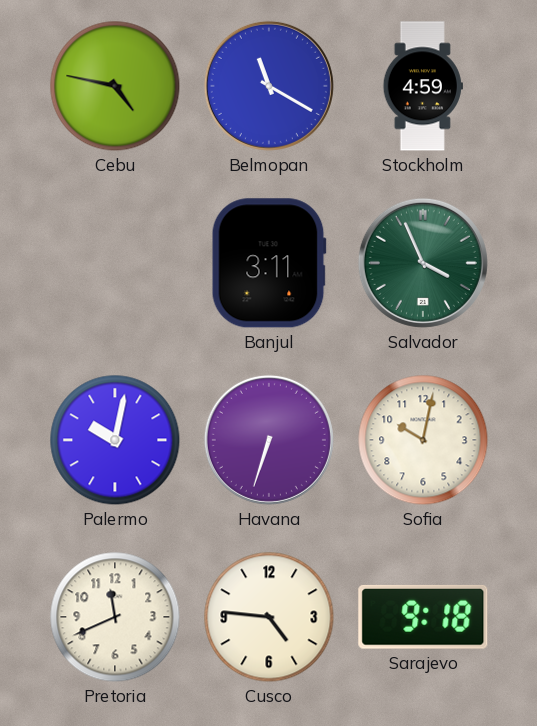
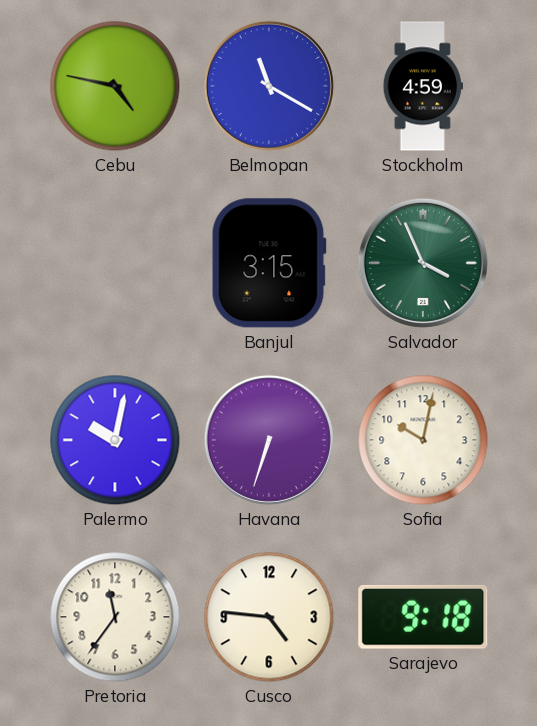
Banjul: 3:11 -> 3:15
Pretoria: 11:41 -> 11:36
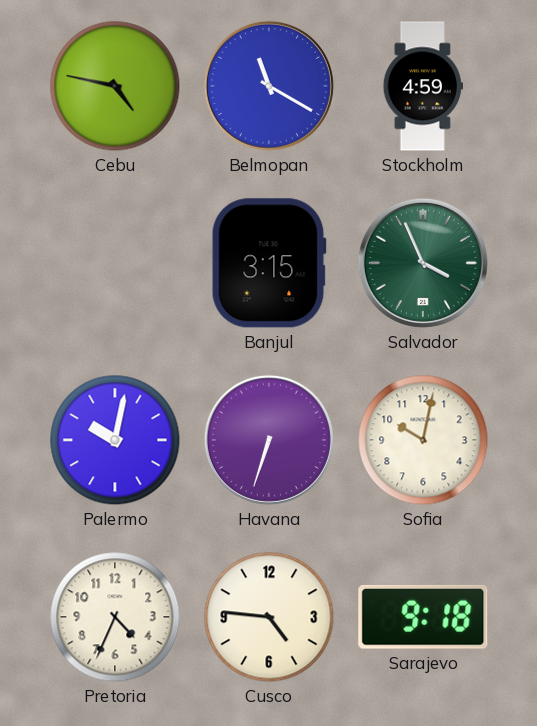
Pretoria: 11:36 -> 4:34
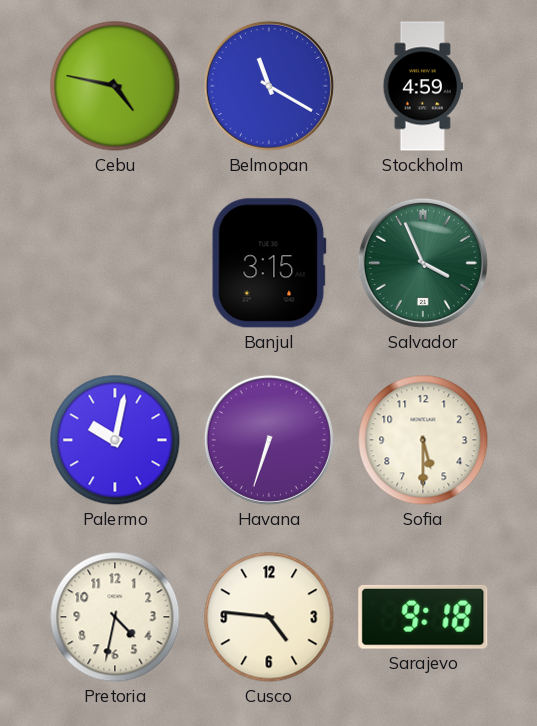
Sofia: 10:02 -> 5:30
Pretoria: 4:34 -> 4:32
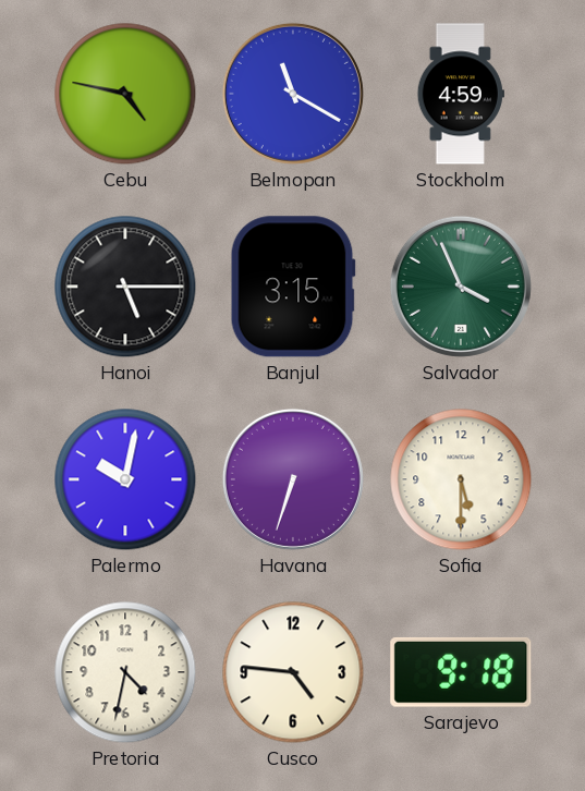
Hanoi: none -> 5:15
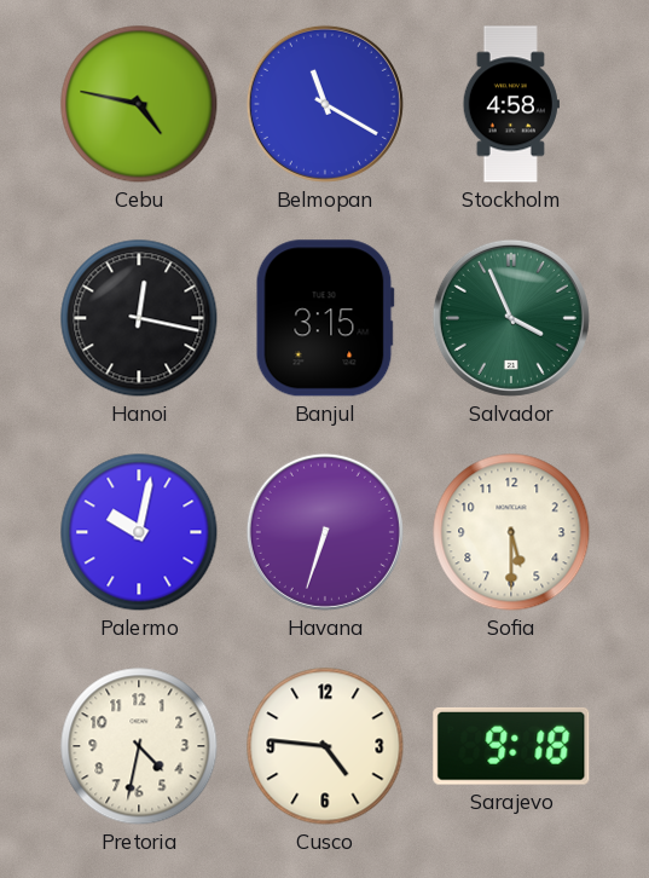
Stockholm: 4:59 -> 4:58
Hanoi: 5:15 -> 12:17
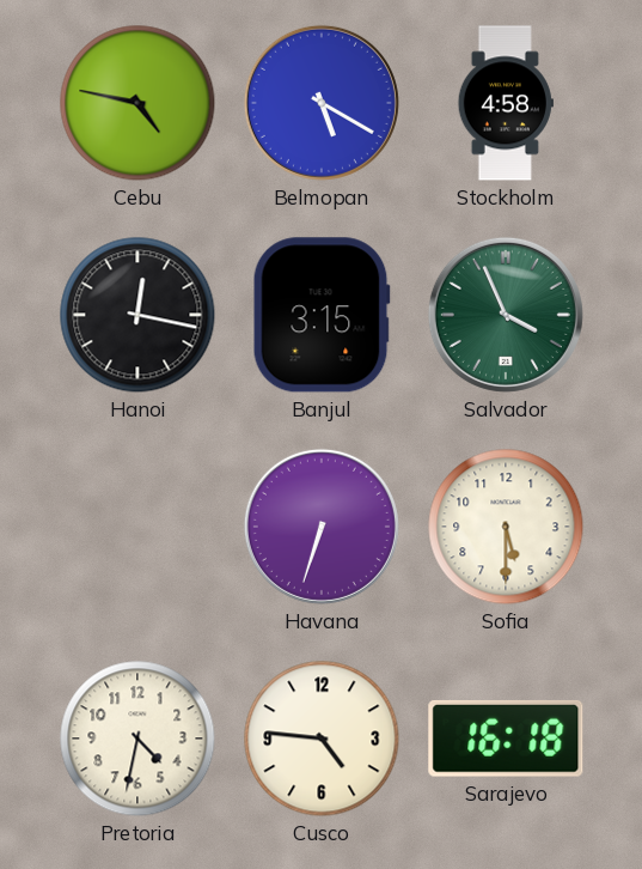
Belmopan: 11:20 -> 5:20
Palermo: 10:02 -> none
Sarajevo: 9:18 -> 16:18
